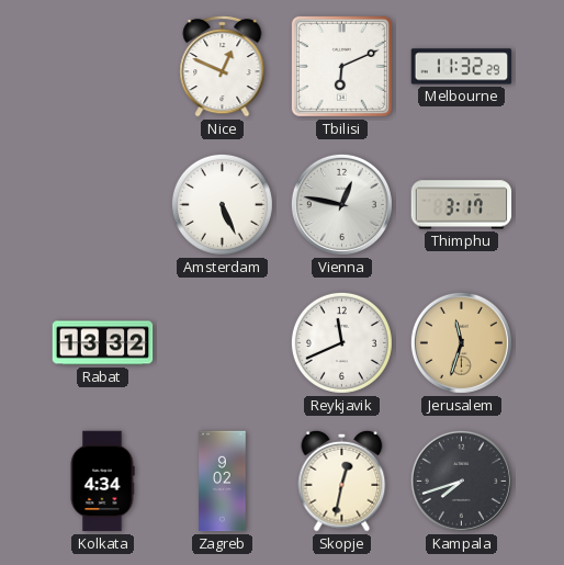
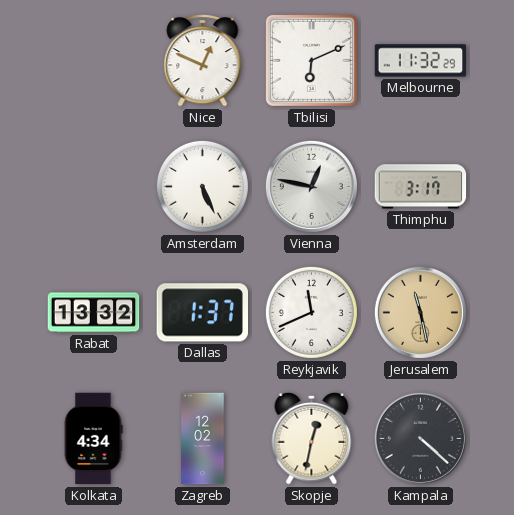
Dallas: none -> 1:37
Jerusalem: 11:33 -> 11:28
Zagreb: 9:02 -> 12:02
Kampala: 7:42 -> 4:22
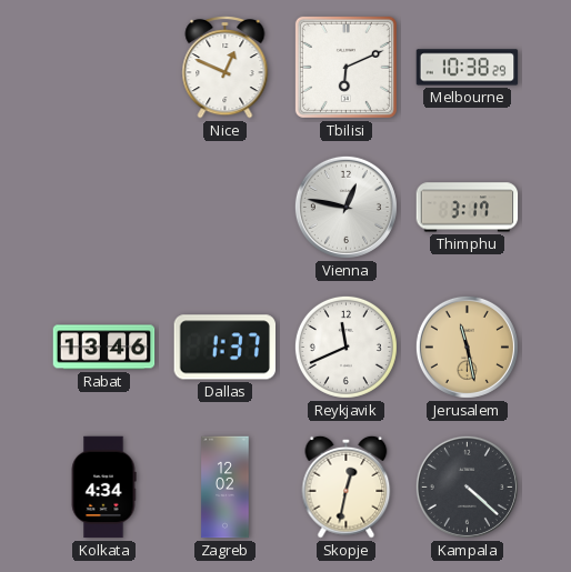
Melbourne: 11:32 -> 10:38
Amsterdam: 5:26 -> none
Rabat: 13:32 -> 13:46
